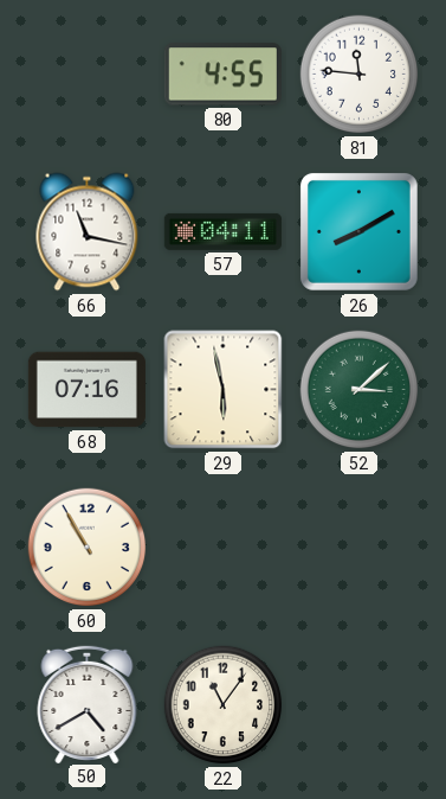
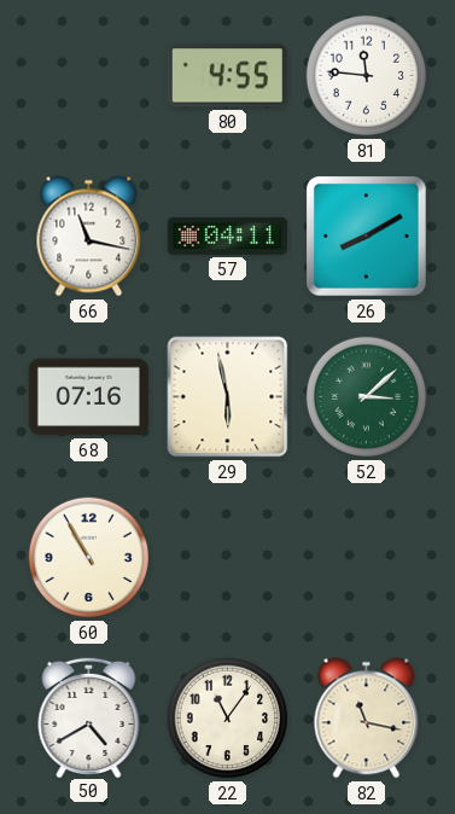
82: none -> 11:17
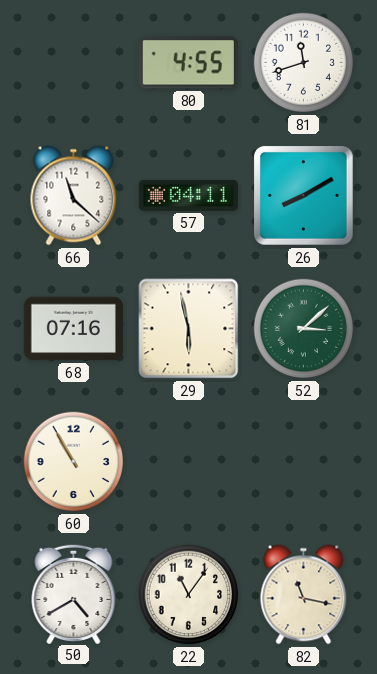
81: 11:46 -> 11:42
66: 11:17 -> 11:22
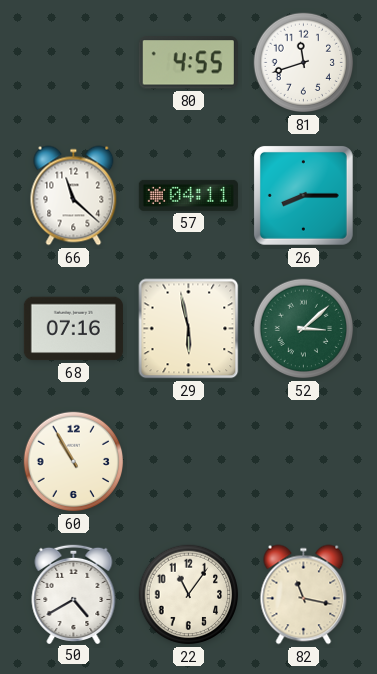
26: 8:10 -> 8:15
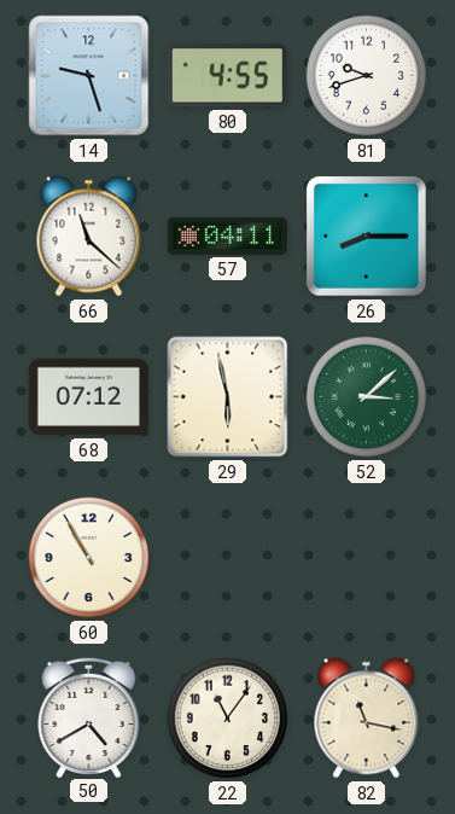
14: none -> 9:27
81: 11:42 -> 9:42
68: 07:16 -> 07:12
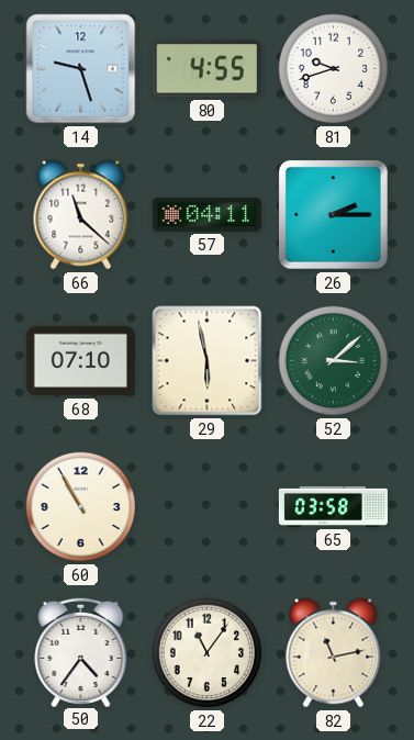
26: 8:15 -> 2:15
68: 07:12 -> 07:10
65: none -> 03:58
50: 4:40 -> 4:36
82: 11:17 -> 11:13
